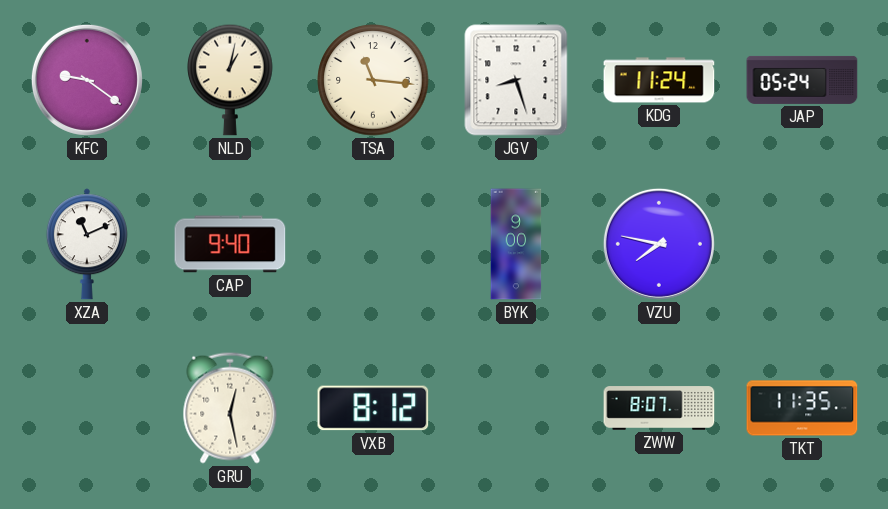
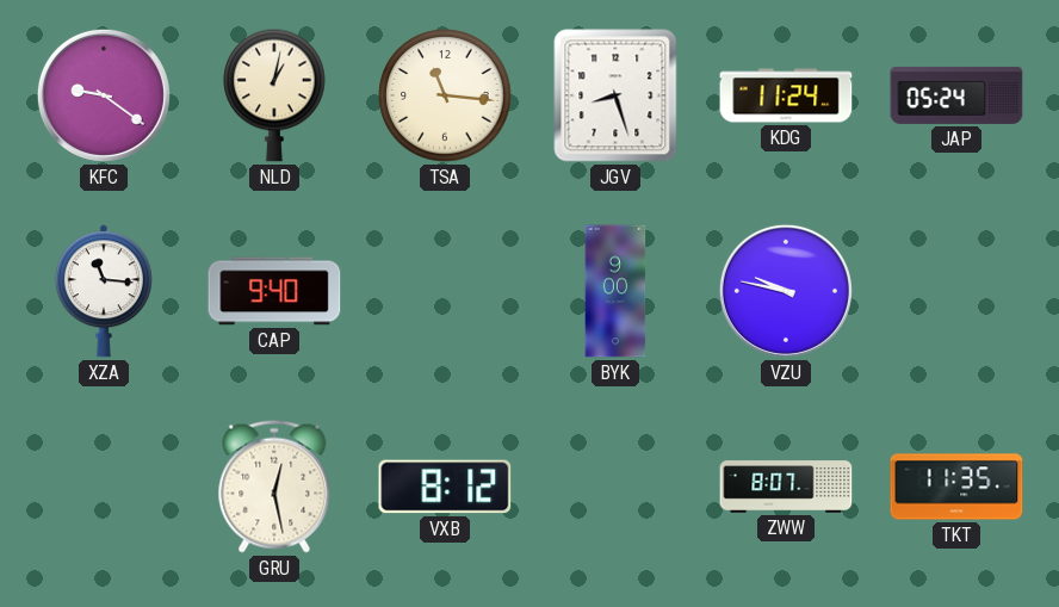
XZA: 11:11 -> 11:16
VZU: 7:47 -> 9:47
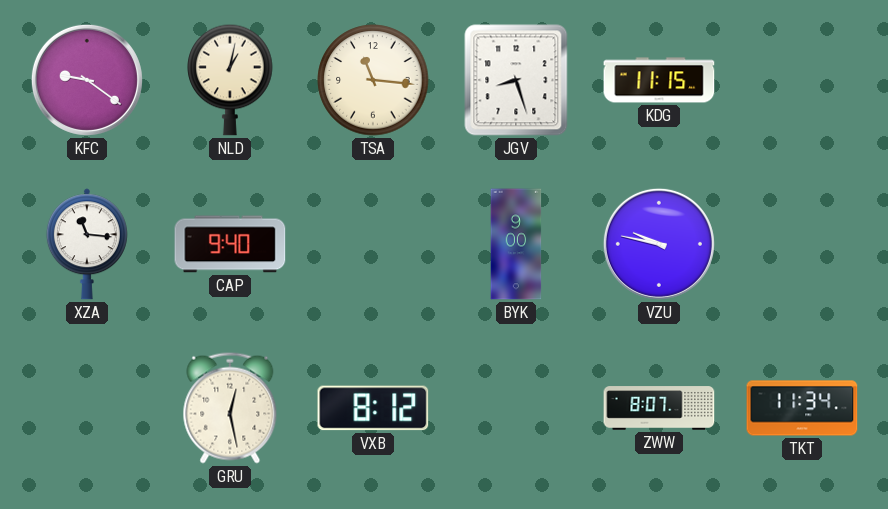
KDG: 11:24 -> 11:15
JAP: 05:24 -> none
TKT: 11:35 -> 11:34
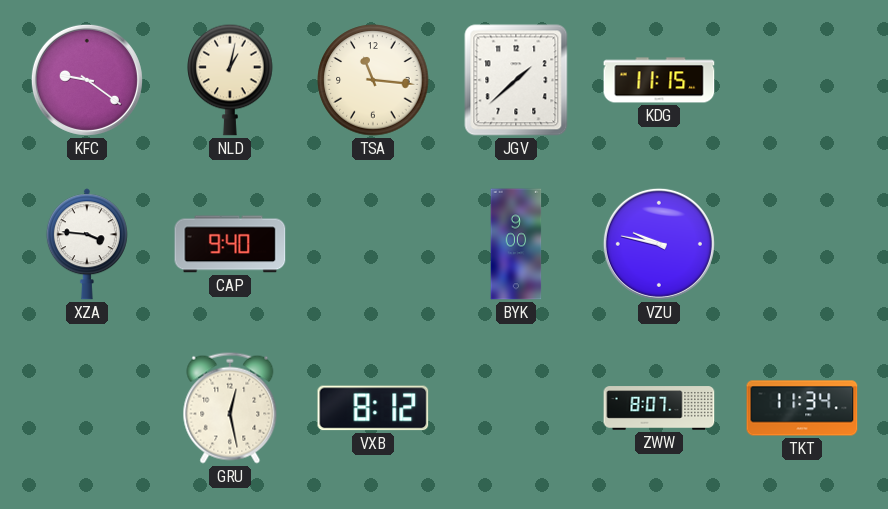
JGV: 8:27 -> 1:38
XZA: 11:16 -> 3:46
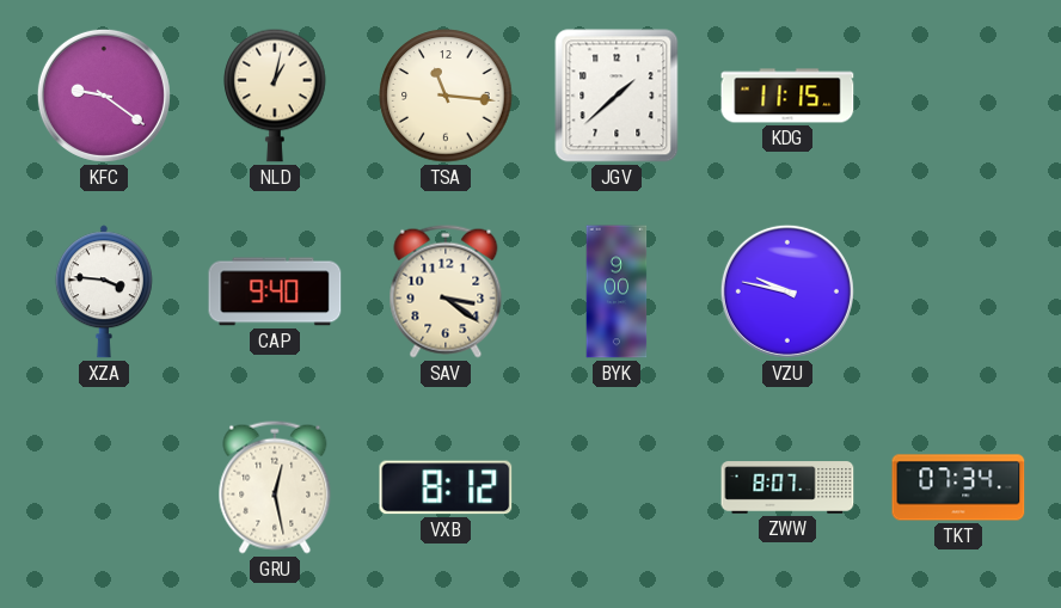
SAV: none -> 3:21
TKT: 11:34 -> 07:34
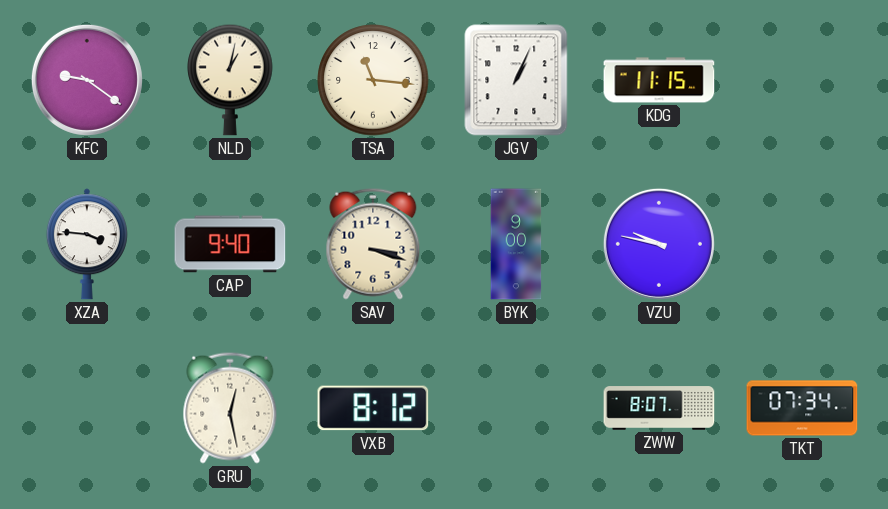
JGV: 1:38 -> 1:04
SAV: 3:21 -> 3:18
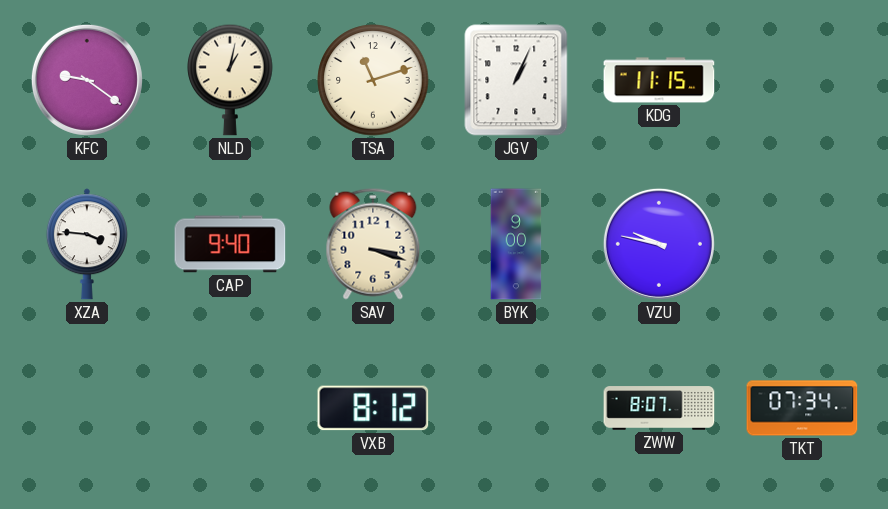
TSA: 11:16 -> 11:12
GRU: 12:28 -> none
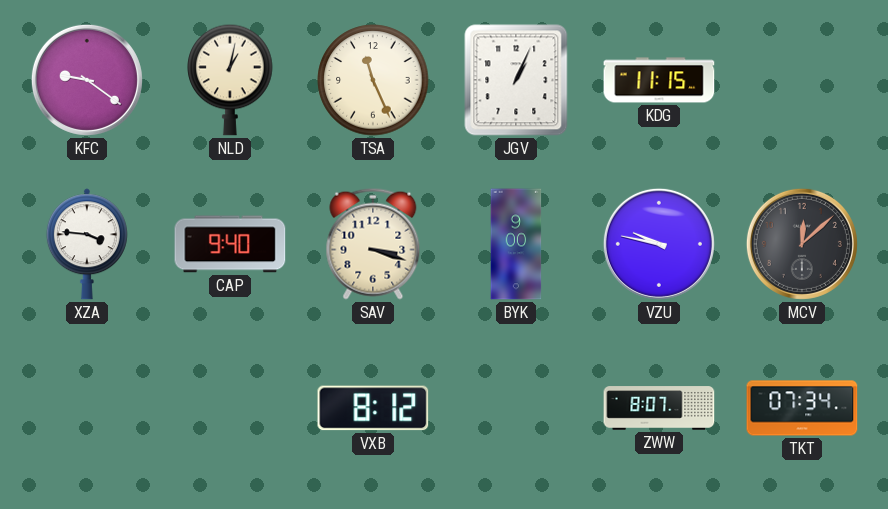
TSA: 11:12 -> 11:26
MCV: none -> 12:08
